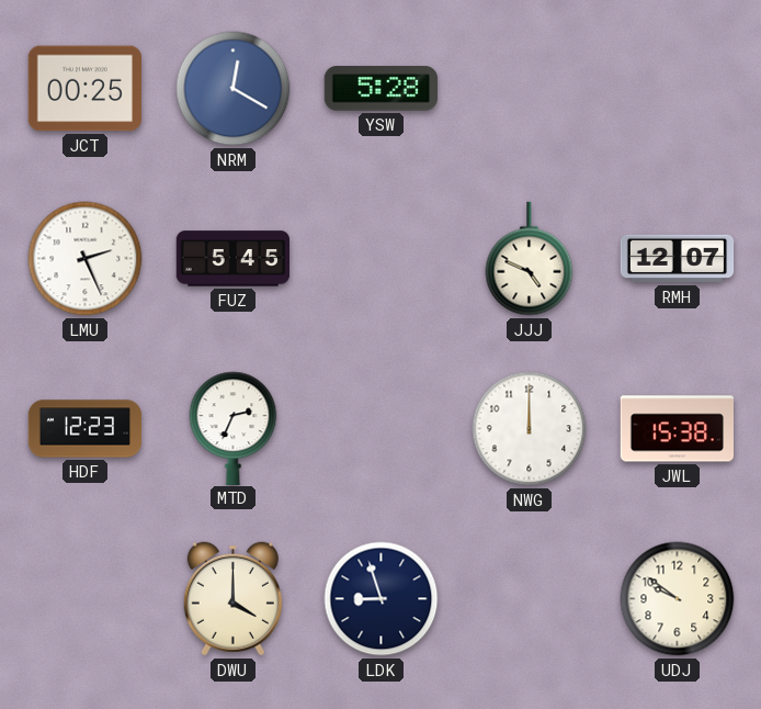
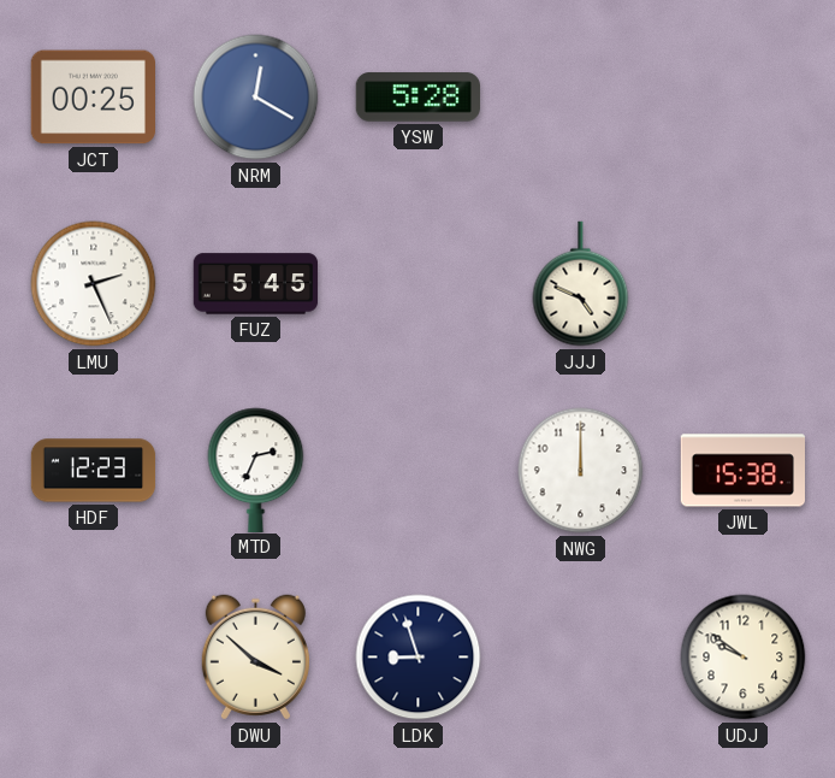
RMH: 12:07 -> none
DWU: 4:00 -> 3:52
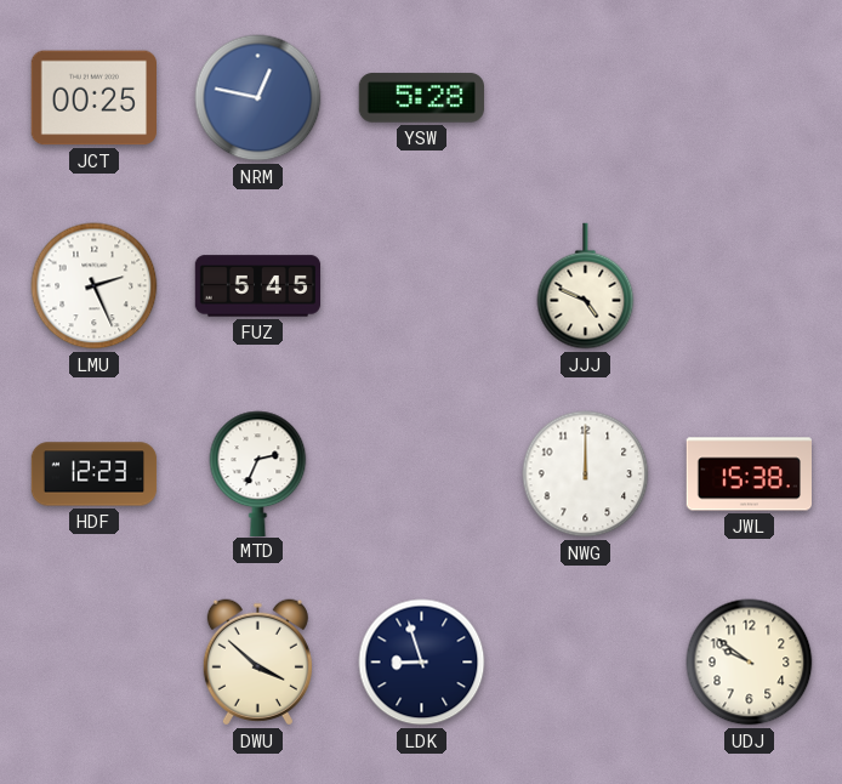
NRM: 12:20 -> 12:47
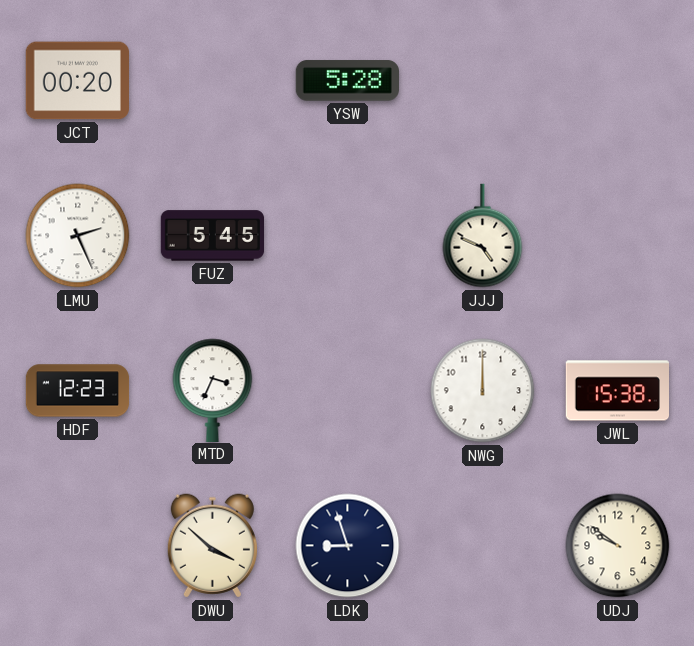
JCT: 00:25 -> 00:20
NRM: 12:47 -> none
MTD: 2:34 -> 3:34
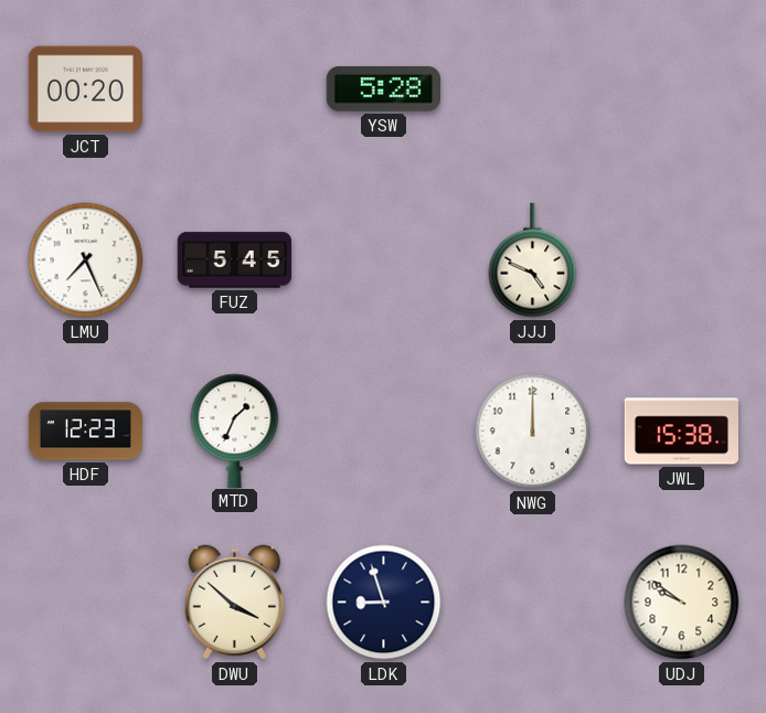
LMU: 2:26 -> 7:26
MTD: 3:34 -> 1:34
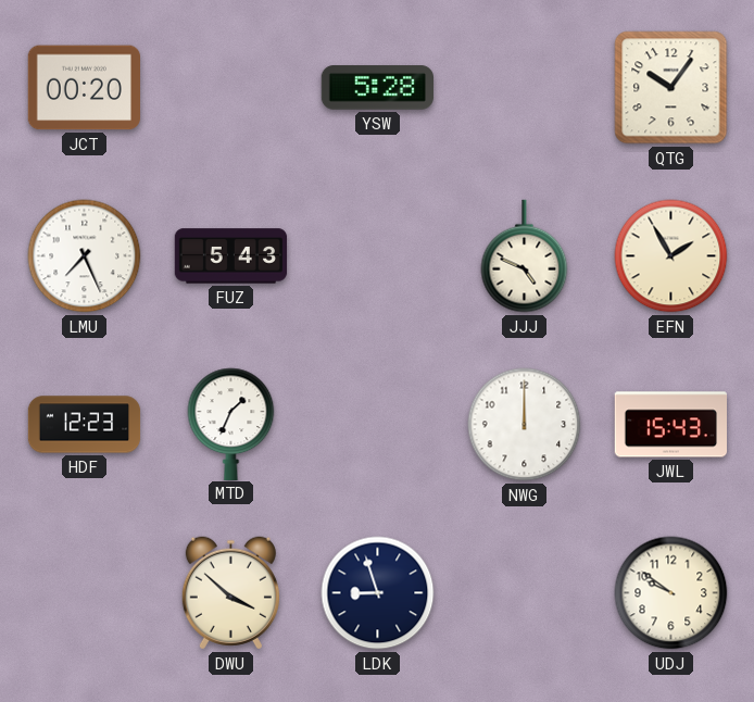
QTG: none -> 10:06
FUZ: 5:45 -> 5:43
EFN: none -> 1:55
JWL: 15:38 -> 15:43
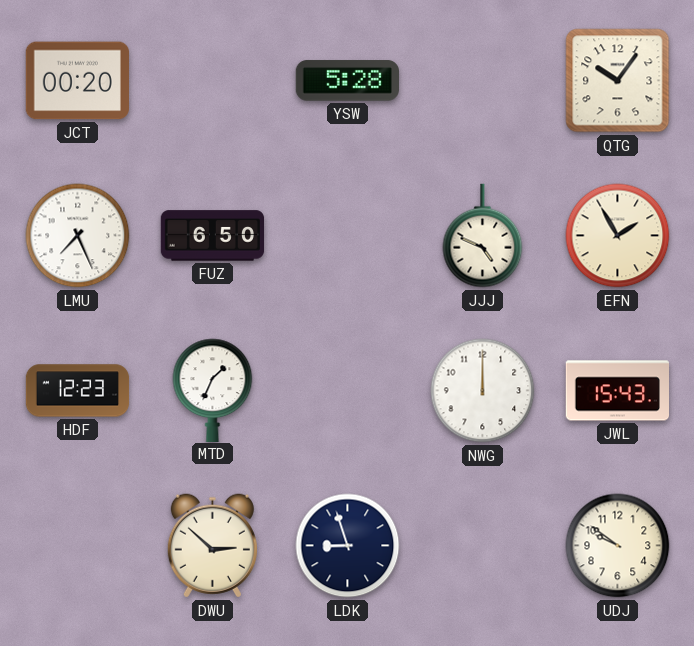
FUZ: 5:43 -> 6:50
DWU: 3:52 -> 2:52
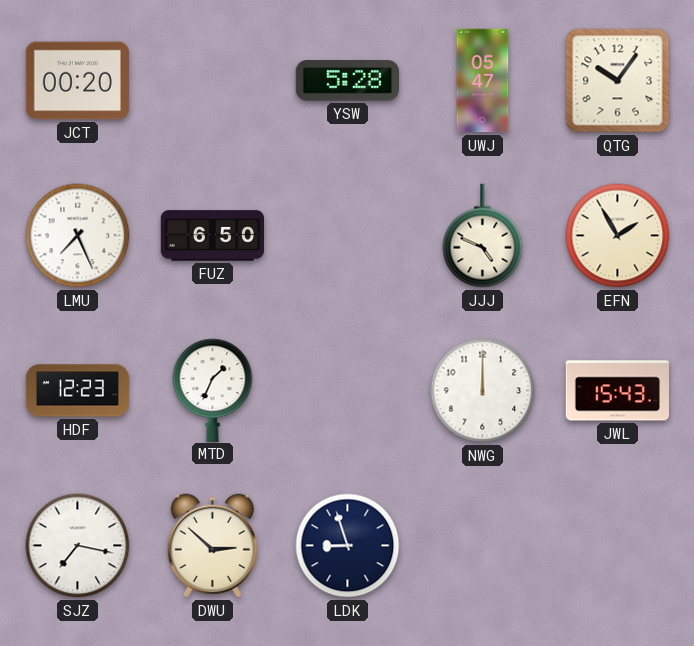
UWJ: none -> 05:47
SJZ: none -> 7:17
UDJ: 9:51 -> none
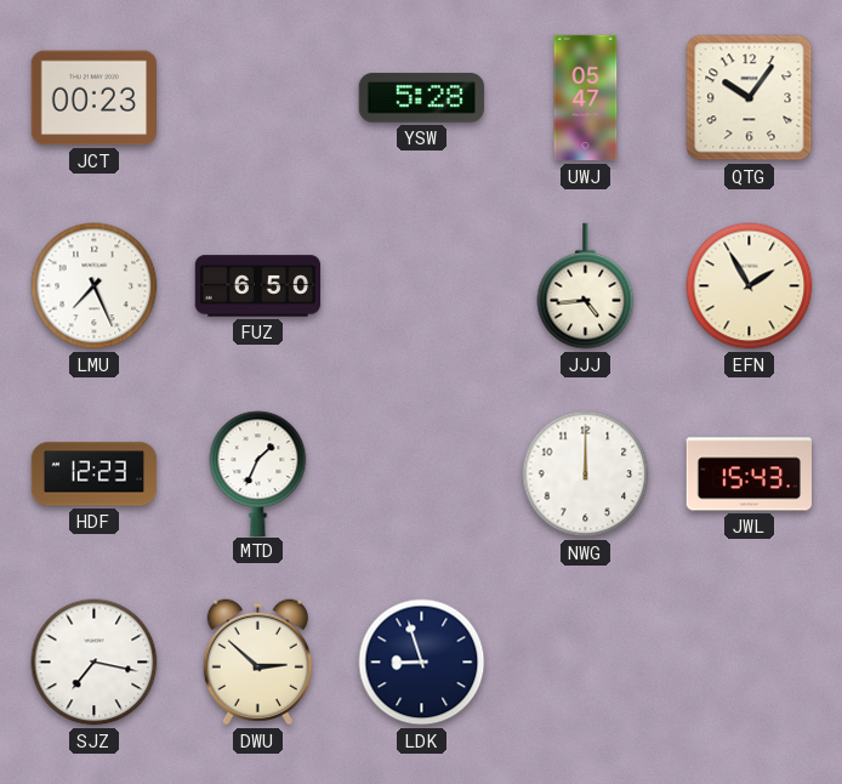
JCT: 00:20 -> 00:23
JJJ: 4:49 -> 4:44
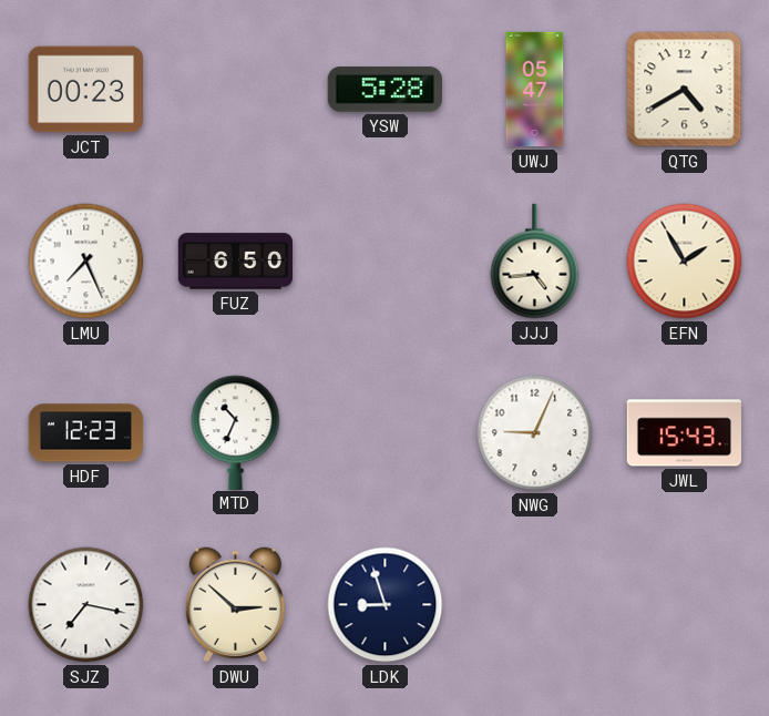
QTG: 10:06 -> 4:40
MTD: 1:34 -> 10:34
NWG: 12:00 -> 9:04
